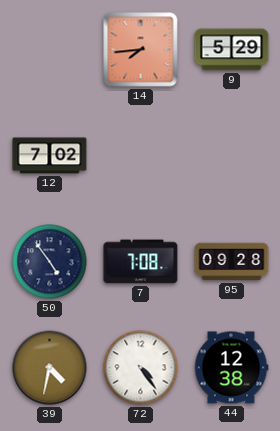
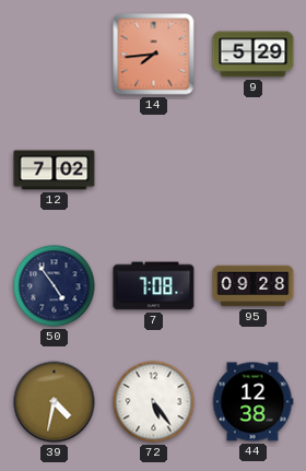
72: 4:24 -> 5:24
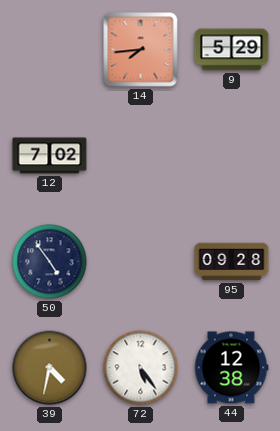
7: 7:08 -> none
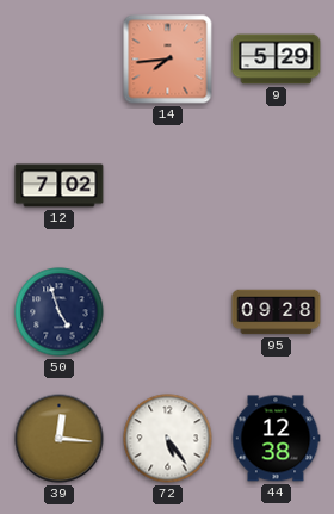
50: 4:54 -> 4:57
39: 4:32 -> 12:16
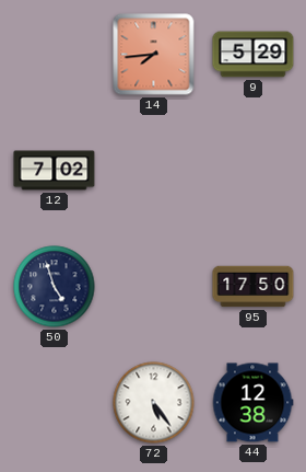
95: 09:28 -> 17:50
39: 12:16 -> none
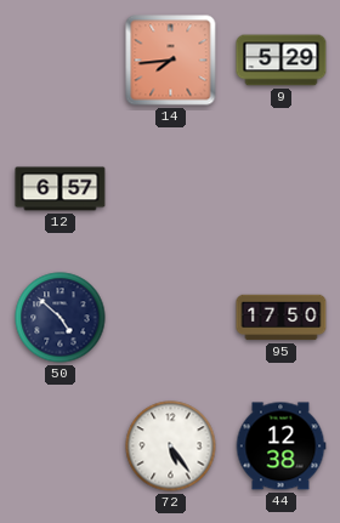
12: 7:02 -> 6:57
50: 4:57 -> 4:52
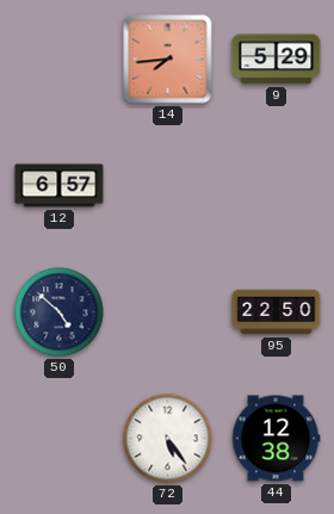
95: 17:50 -> 22:50
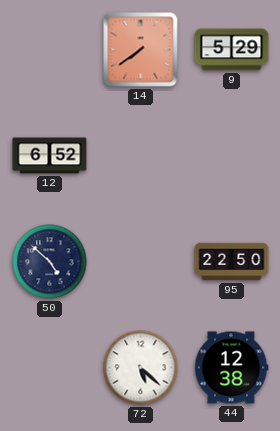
14: 7:44 -> 7:39
12: 6:57 -> 6:52
72: 5:24 -> 5:22
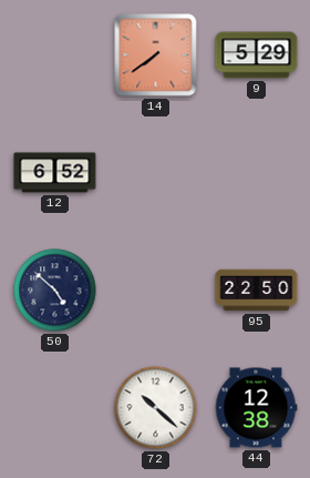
72: 5:22 -> 10:22
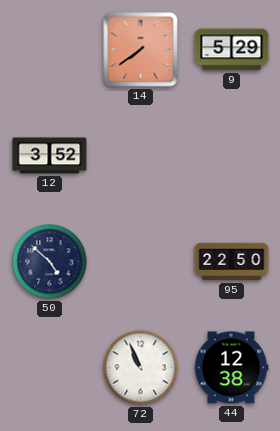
12: 6:52 -> 3:52
72: 10:22 -> 10:56
